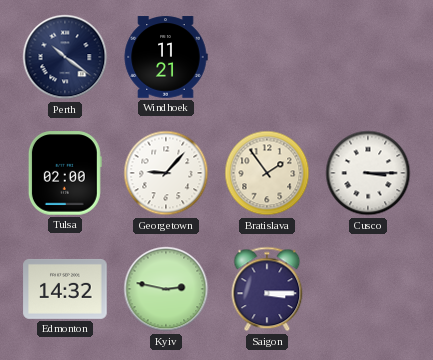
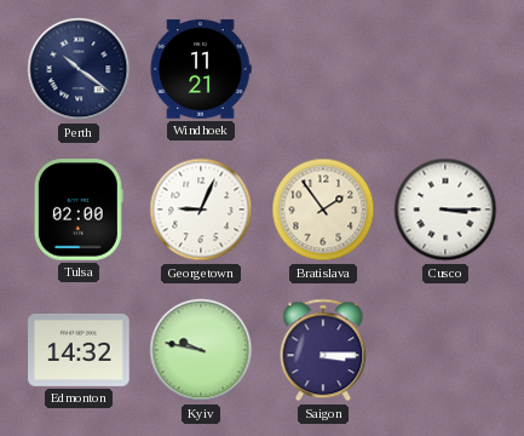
Georgetown: 9:07 -> 9:04
Kyiv: 2:47 -> 9:47
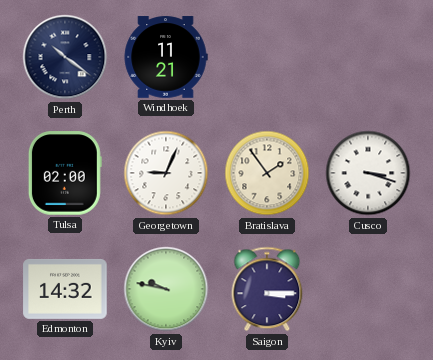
Cusco: 3:15 -> 3:18
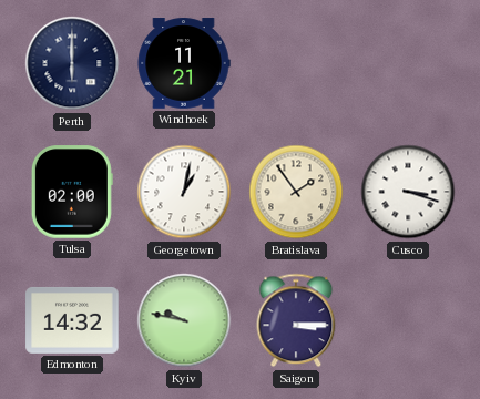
Perth: 10:21 -> 6:00
Georgetown: 9:04 -> 1:02
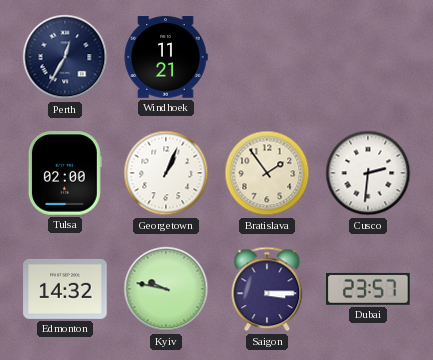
Perth: 6:00 -> 12:35
Georgetown: 1:02 -> 1:04
Cusco: 3:18 -> 2:31
Dubai: none -> 23:57
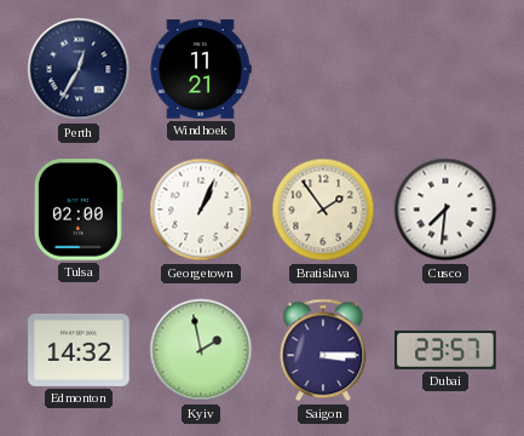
Cusco: 2:31 -> 7:31
Kyiv: 9:47 -> 1:58
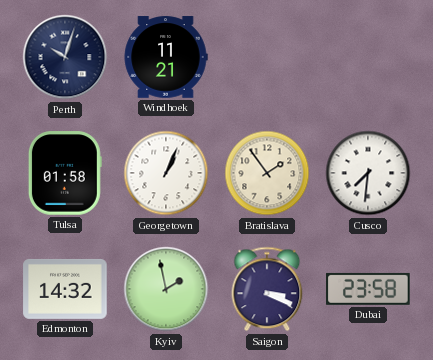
Perth: 12:35 -> 10:03
Tulsa: 02:00 -> 01:58
Saigon: 3:15 -> 3:19
Dubai: 23:57 -> 23:58
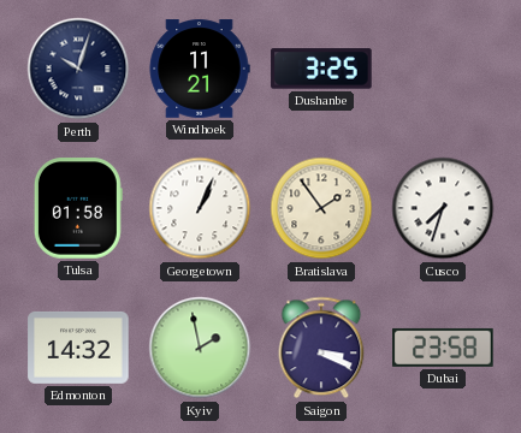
Dushanbe: none -> 3:25
Cusco: 7:31 -> 7:33
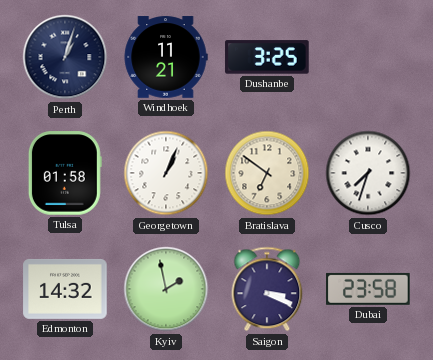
Perth: 10:03 -> 1:03
Bratislava: 1:54 -> 6:51
